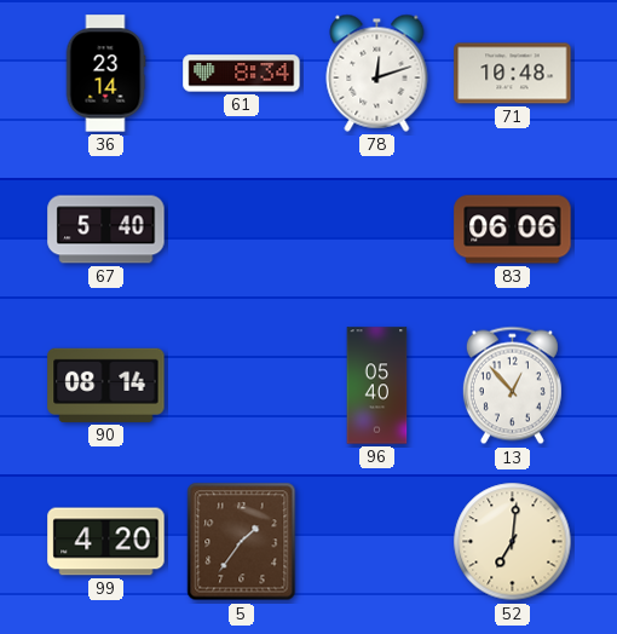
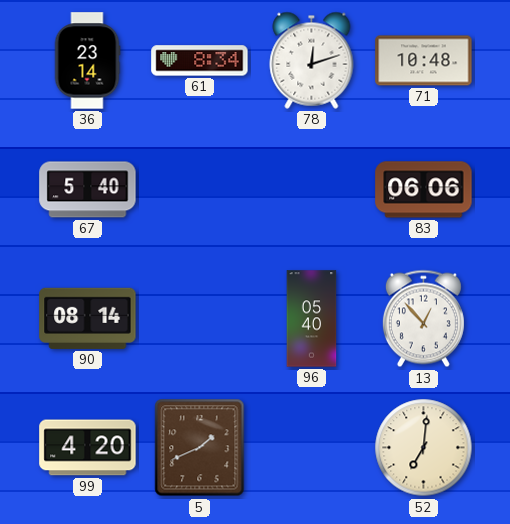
5: 1:36 -> 1:41
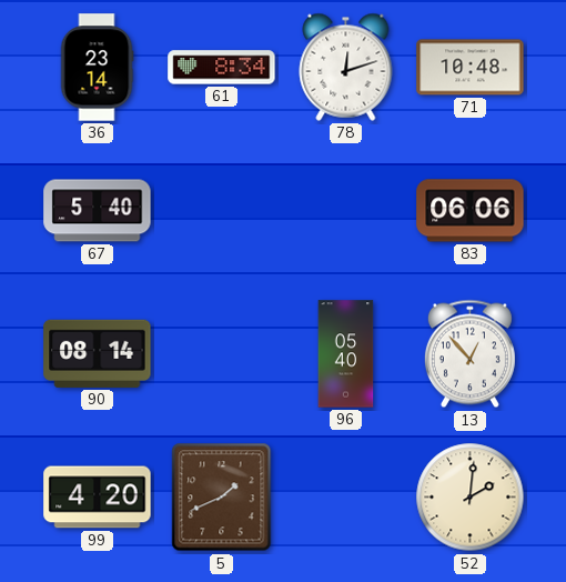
52: 7:01 -> 2:01
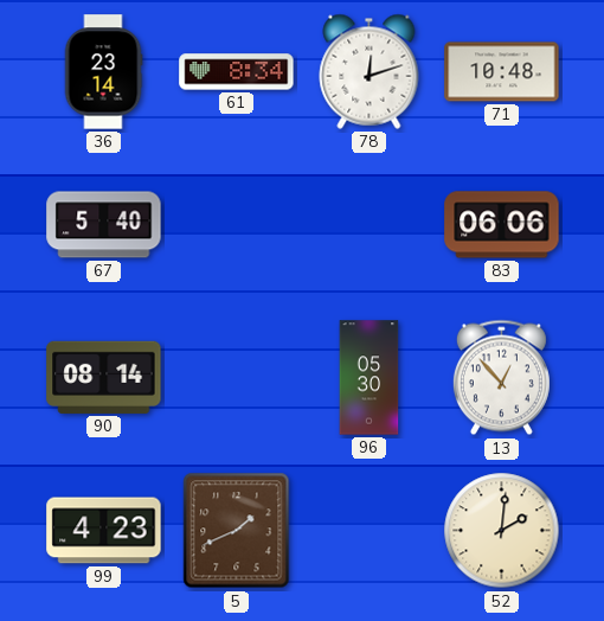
96: 05:40 -> 05:30
99: 4:20 -> 4:23
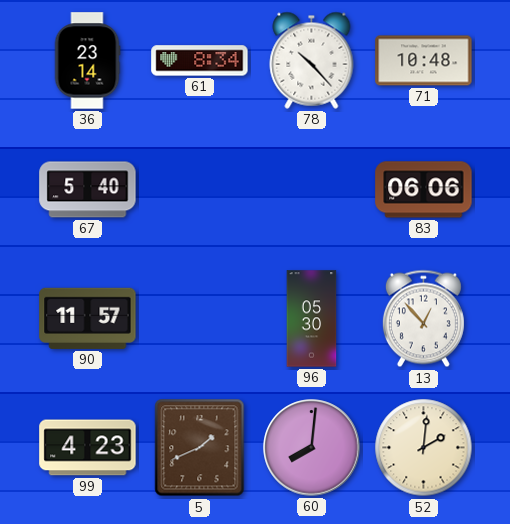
78: 12:12 -> 10:23
90: 08:14 -> 11:57
60: none -> 8:01
